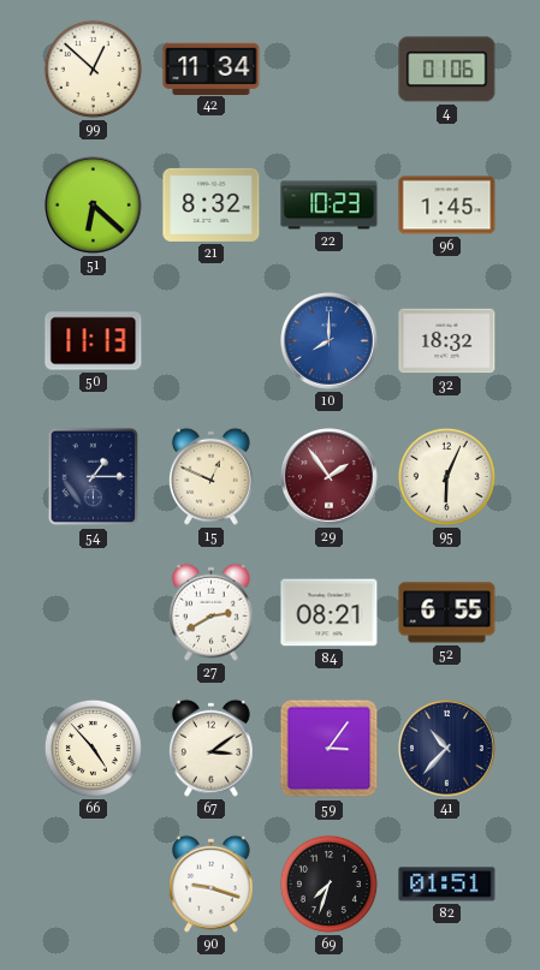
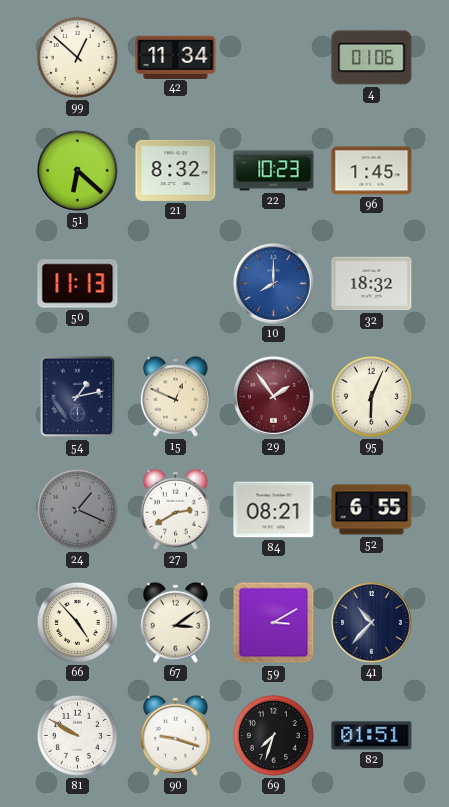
54: 1:15 -> 1:13
24: none -> 1:19
59: 3:06 -> 3:10
81: none -> 9:50
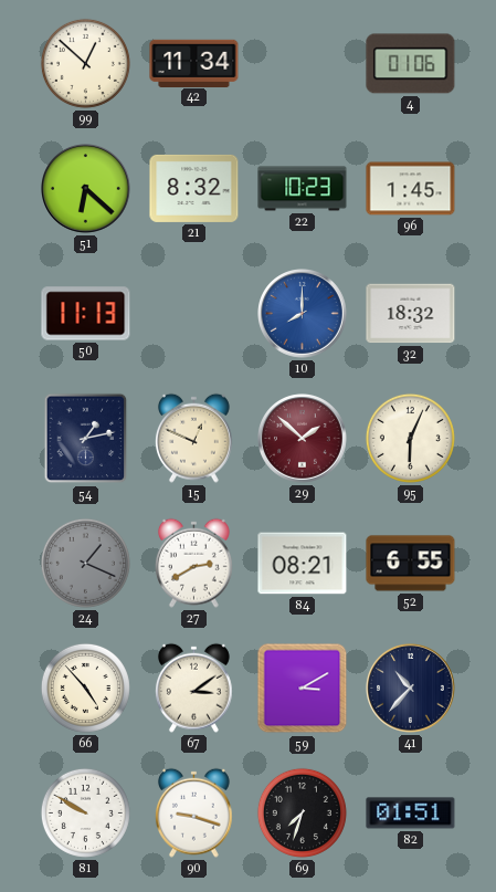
29: 1:54 -> 1:52
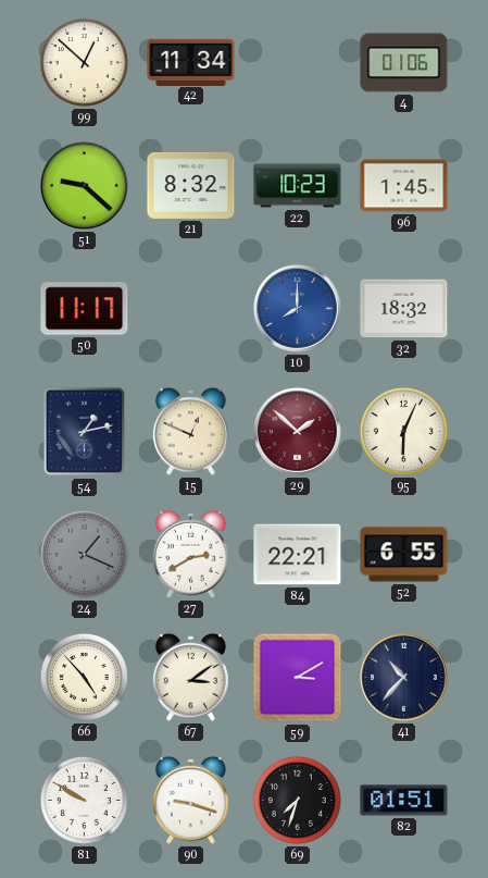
51: 6:22 -> 9:22
50: 11:13 -> 11:17
84: 08:21 -> 22:21
